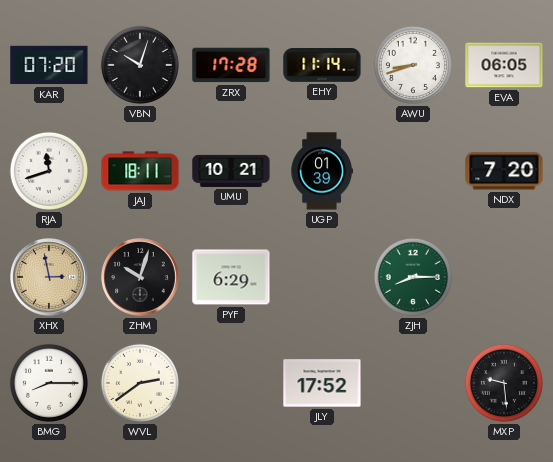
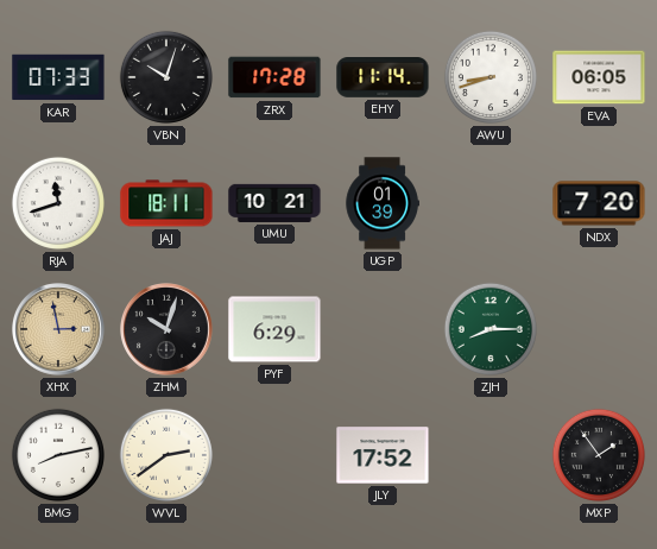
KAR: 07:20 -> 07:33
BMG: 8:15 -> 8:13
MXP: 9:29 -> 1:54
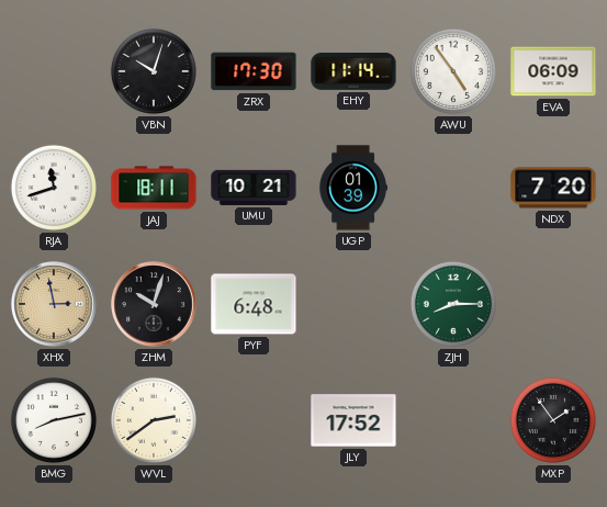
KAR: 07:33 -> none
ZRX: 17:28 -> 17:30
AWU: 8:42 -> 4:54
EVA: 06:05 -> 06:09
PYF: 6:29 -> 6:48
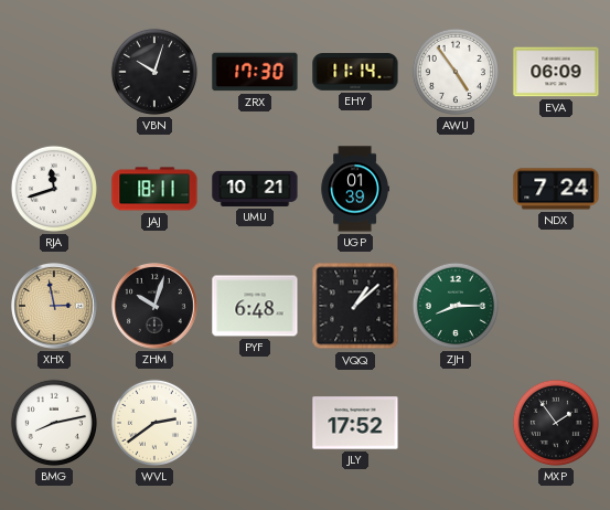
NDX: 7:20 -> 7:24
VQQ: none -> 1:08
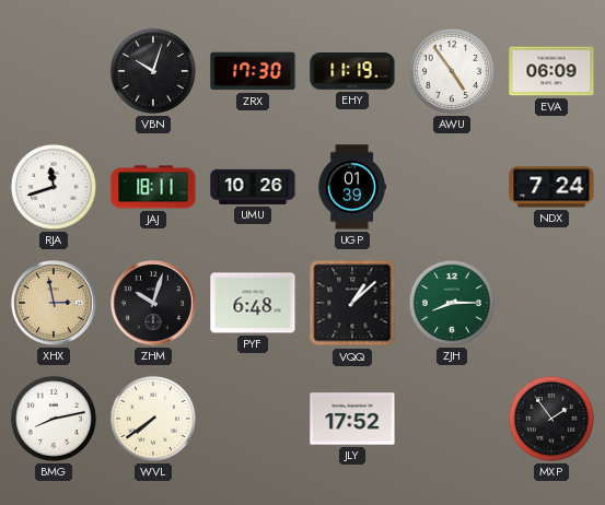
EHY: 11:14 -> 11:19
UMU: 10:21 -> 10:26
WVL: 2:39 -> 7:39
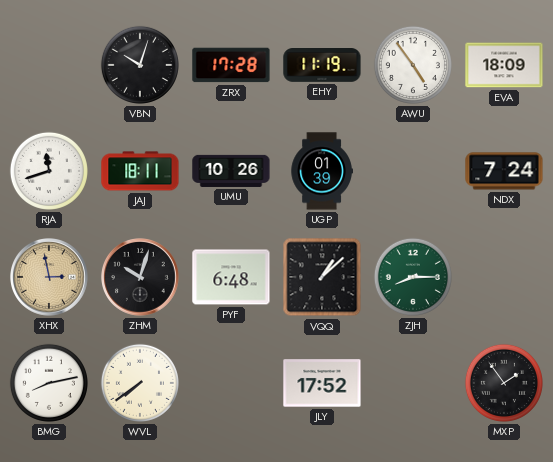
ZRX: 17:30 -> 17:28
EVA: 06:09 -> 18:09
